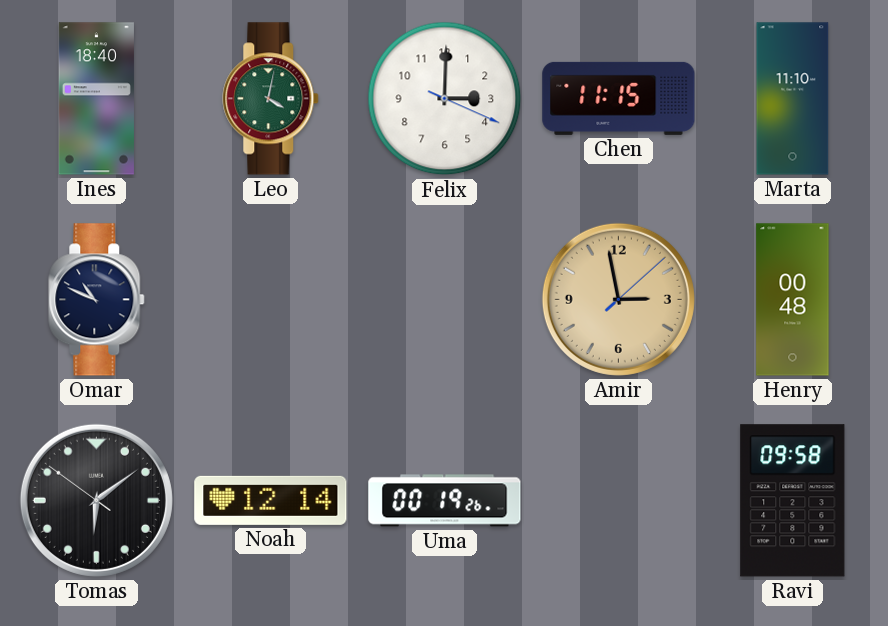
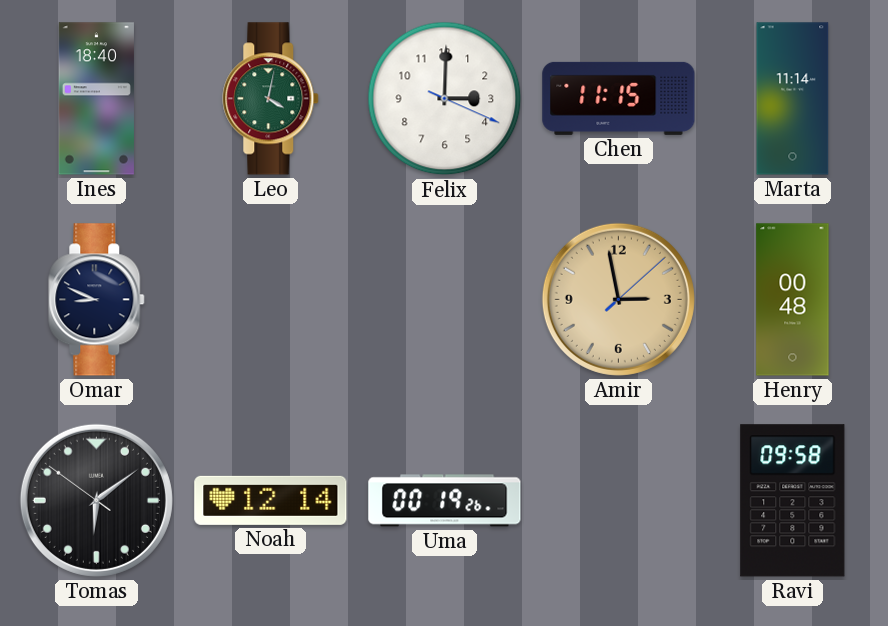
Marta: 11:10 -> 11:14
Omar: 10:49 -> 8:49
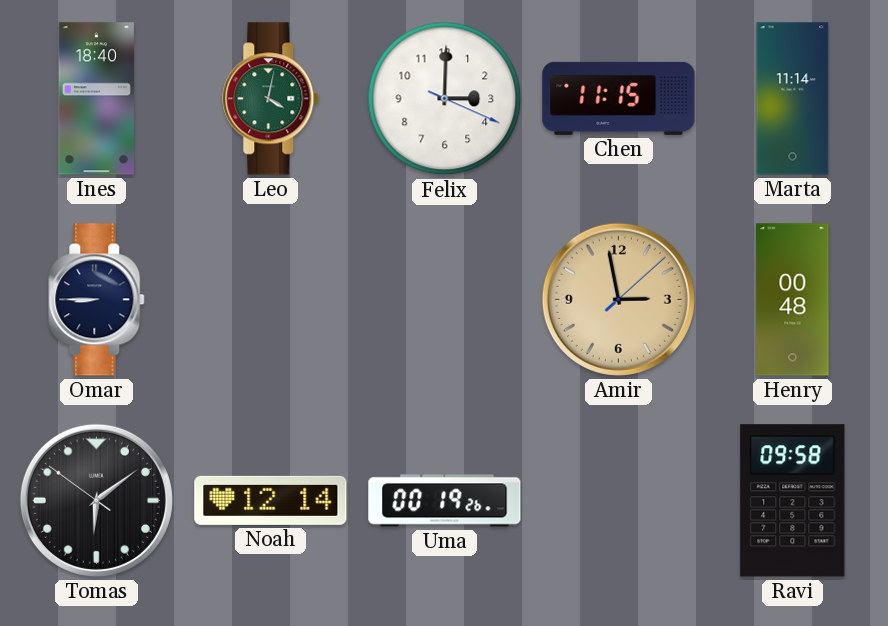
Omar: 8:49 -> 8:45
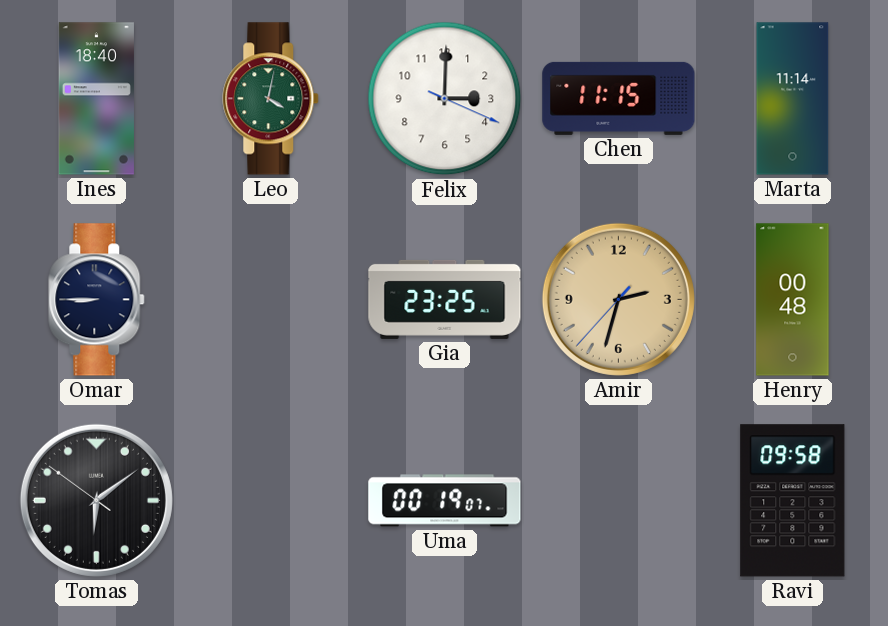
Gia: none -> 23:25
Amir: 2:58 -> 2:32
Noah: 12:14 -> none
Uma: 00:19:26 -> 00:19:07
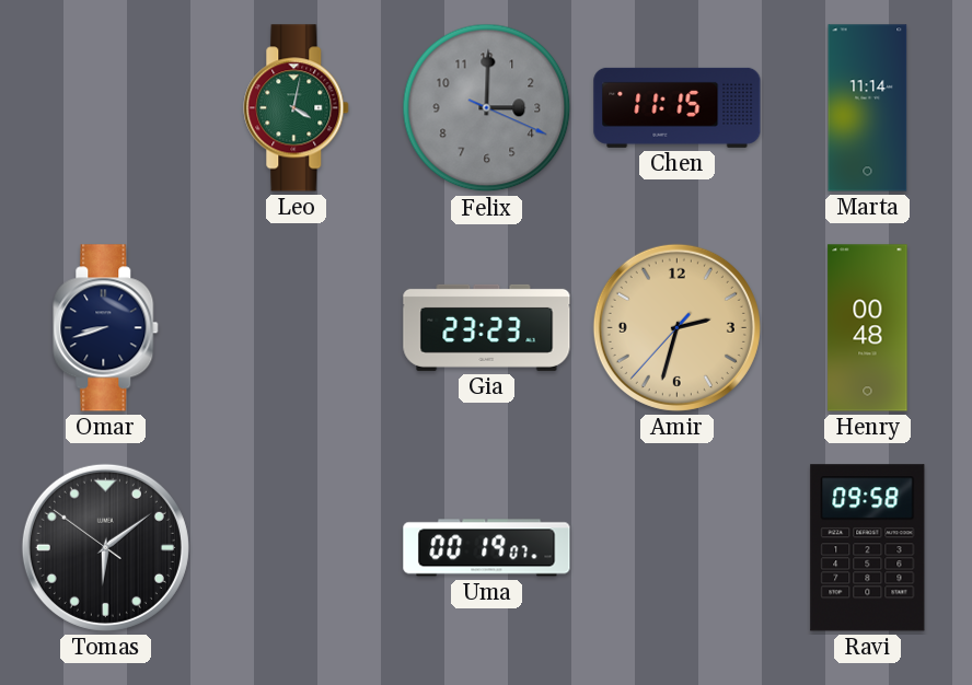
Ines: 18:40 -> none
Felix dial: white -> grey
Omar: 8:45 -> 8:42
Gia: 23:25 -> 23:23
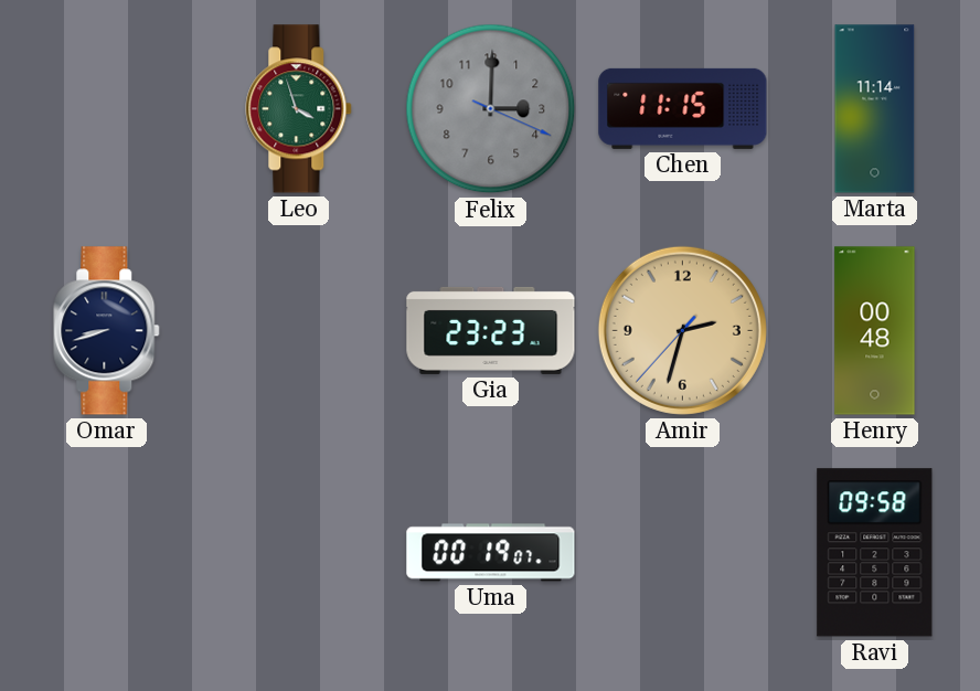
Leo: 4:02 -> 3:57
Tomas: 6:08 -> none
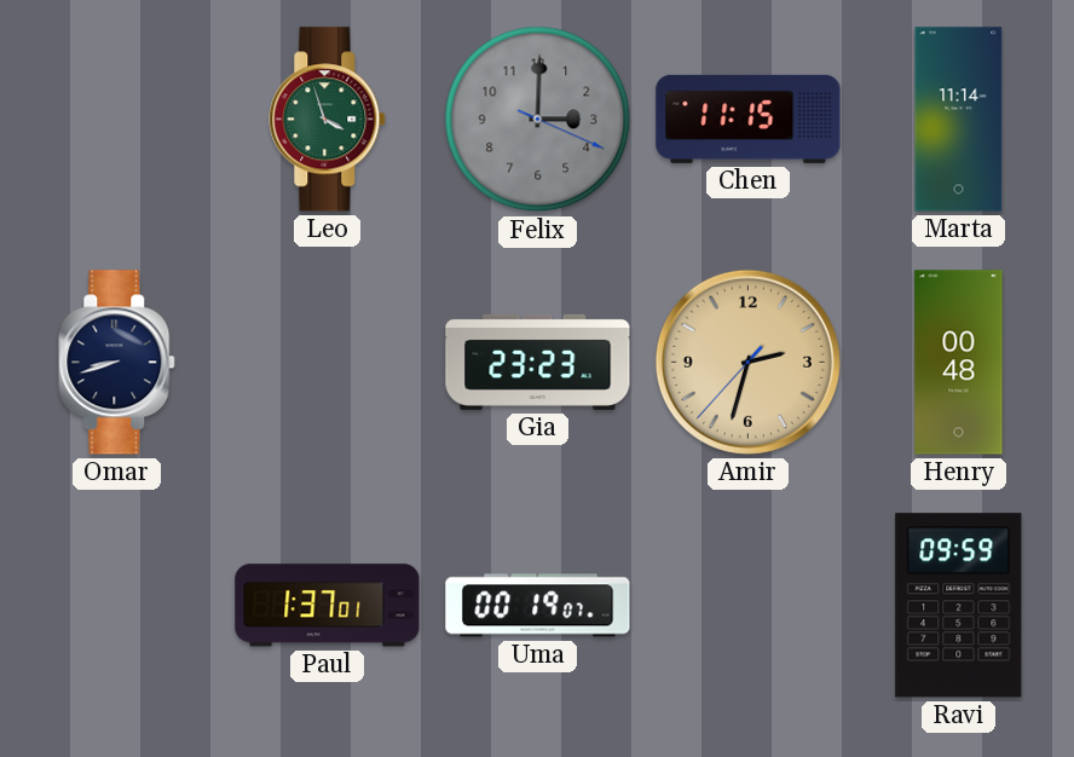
Paul: none -> 1:37
Ravi: 09:58 -> 09:59
